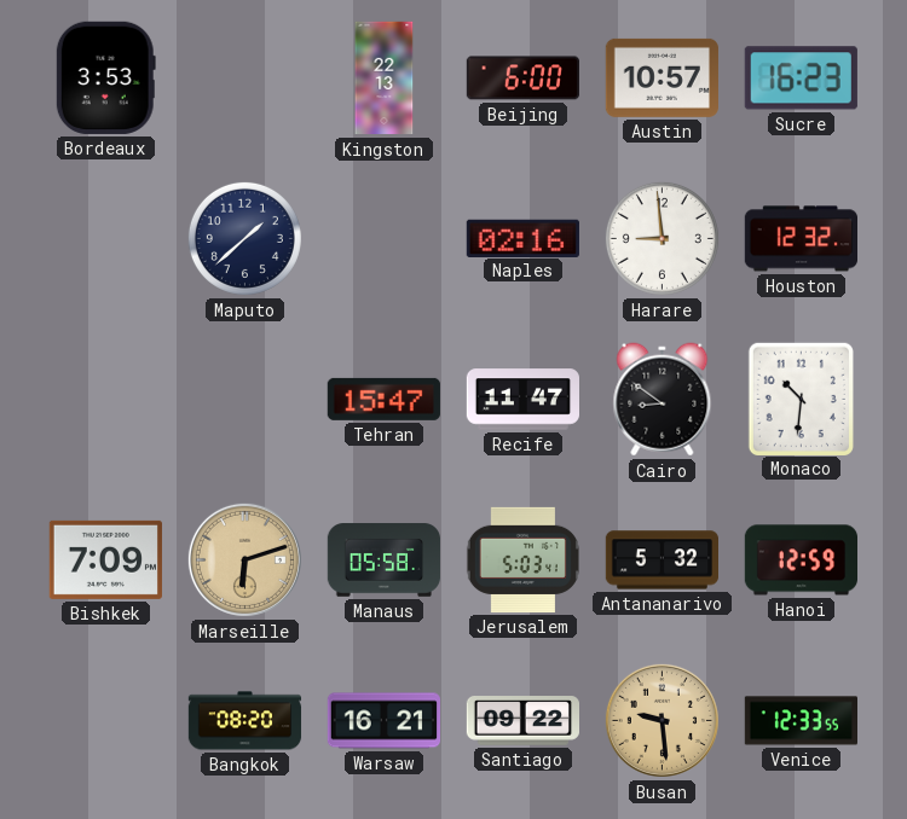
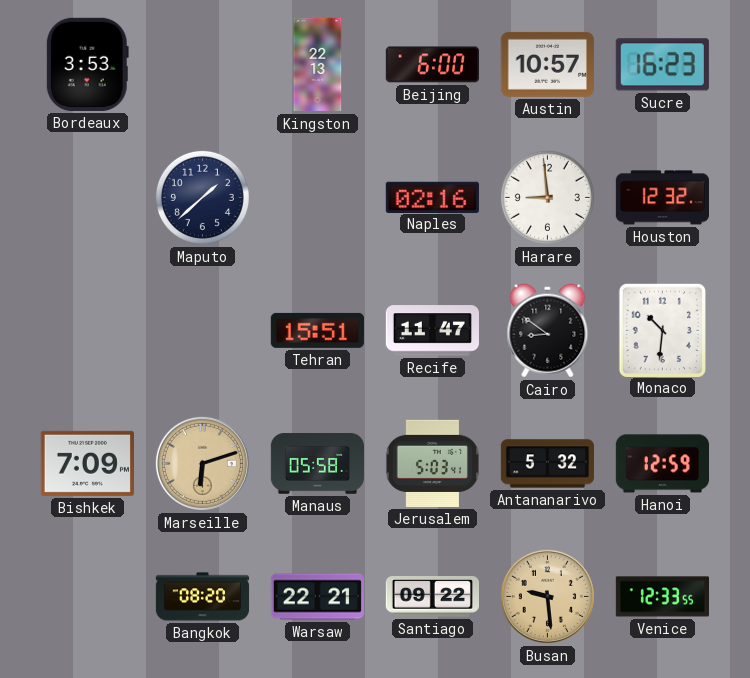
Tehran: 15:47 -> 15:51
Warsaw: 16:21 -> 22:21
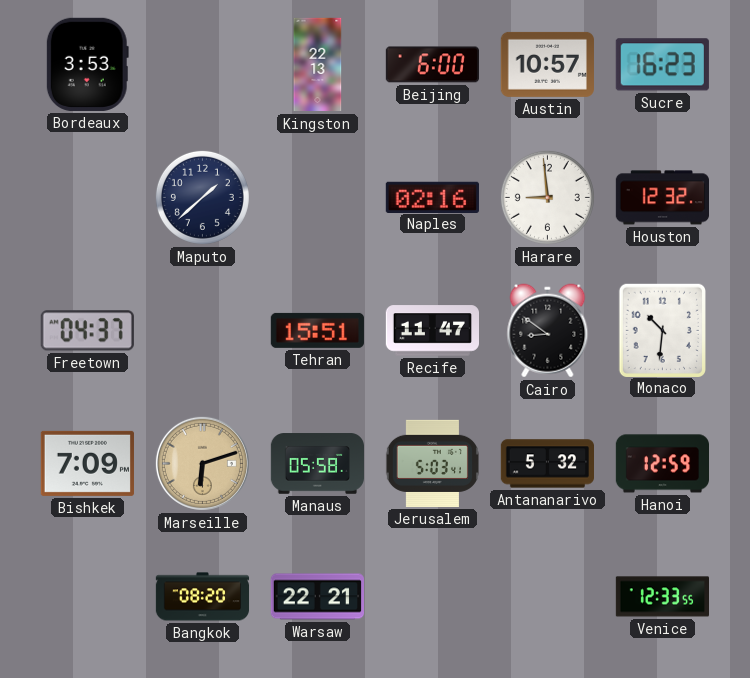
Freetown: none -> 04:37
Santiago: 09:22 -> none
Busan: 9:29 -> none
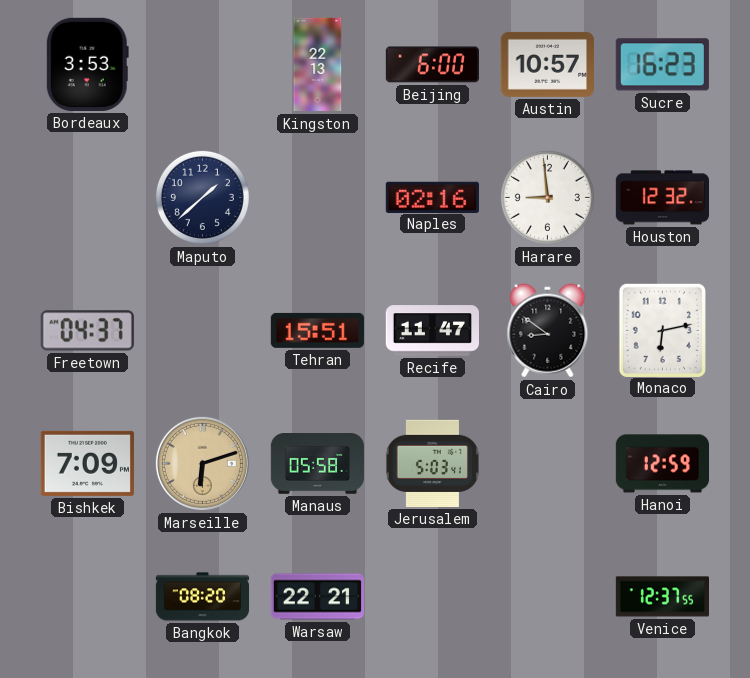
Monaco: 10:31 -> 6:13
Antananarivo: 5:32 -> none
Venice: 12:33 -> 12:37
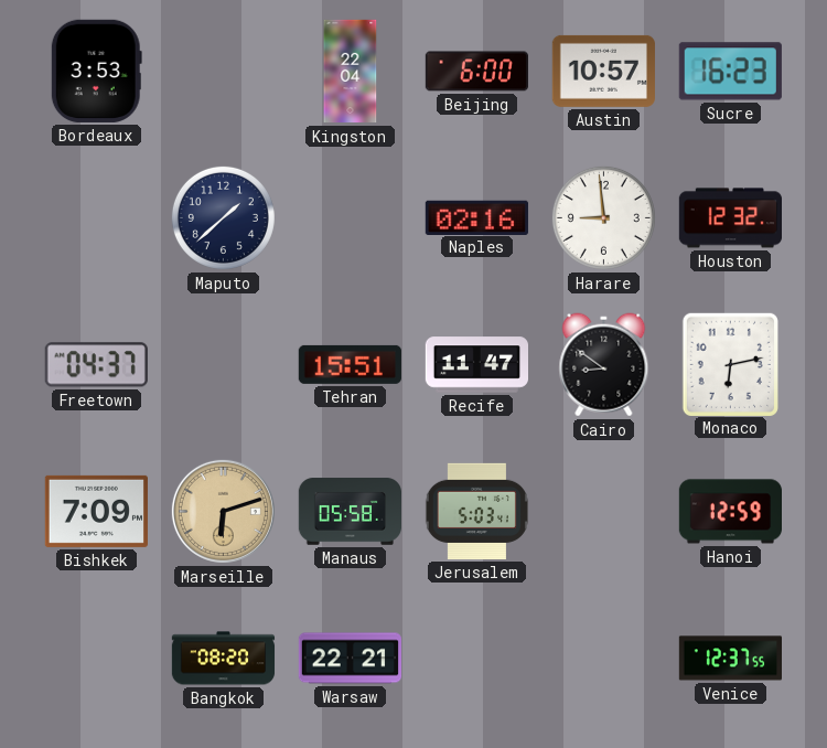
Kingston: 22:13 -> 22:04
